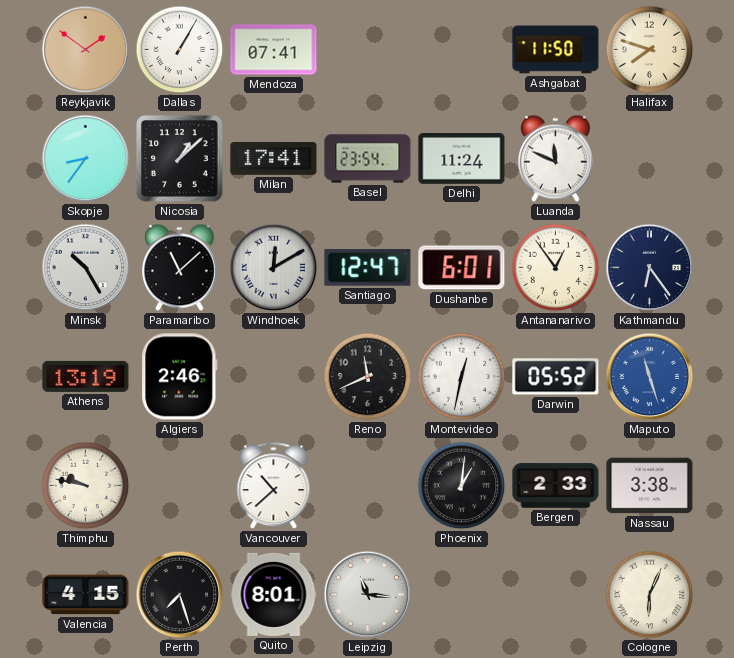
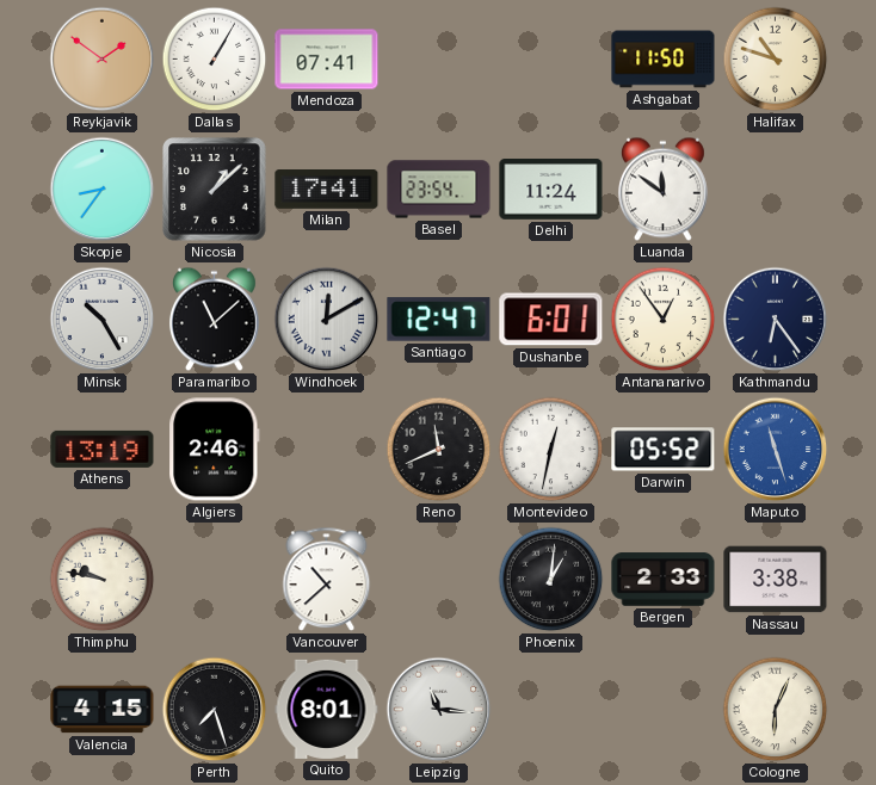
Halifax: 7:48 -> 10:48
Luanda: 11:49 -> 11:51
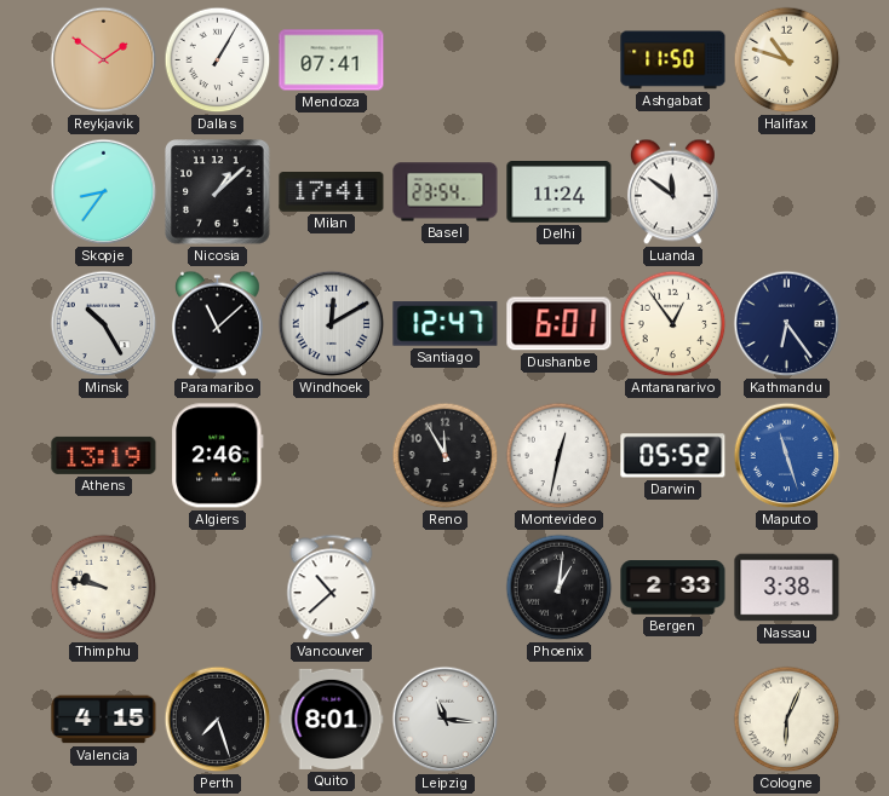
Reno: 11:41 -> 11:55
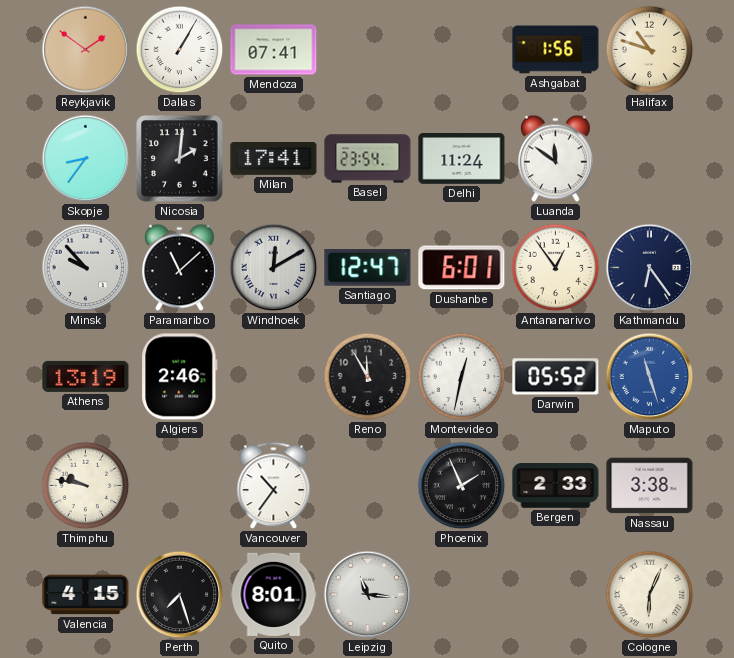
Ashgabat: 11:50 -> 1:56
Nicosia: 1:08 -> 2:01
Minsk: 10:25 -> 9:53
Vancouver: 10:38 -> 10:36
Phoenix: 1:01 -> 1:56
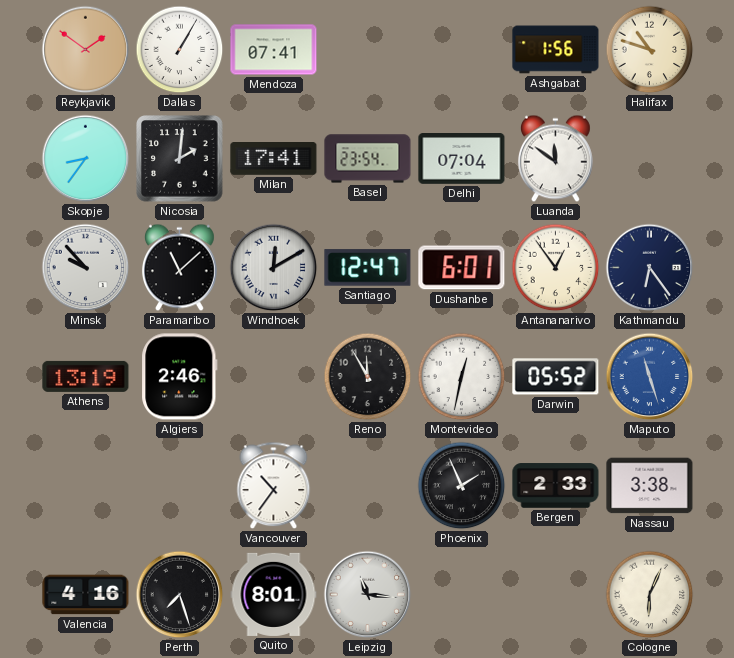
Delhi: 11:24 -> 07:04
Thimphu: 9:47 -> none
Valencia: 4:15 -> 4:16
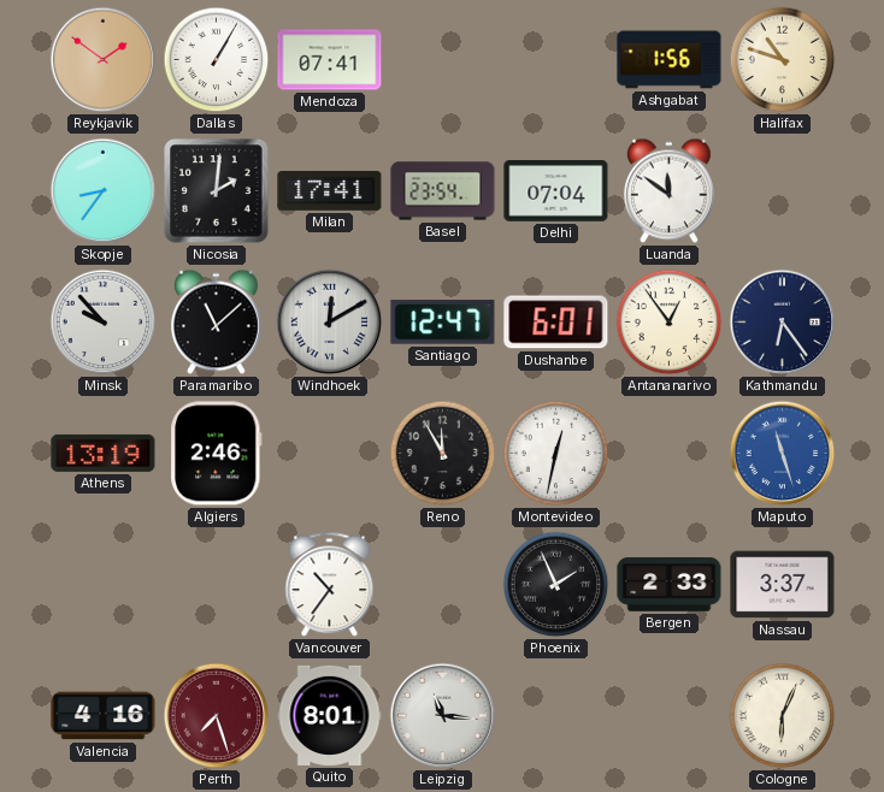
Darwin: 05:52 -> none
Nassau: 3:38 -> 3:37
Perth dial: black -> burgundy
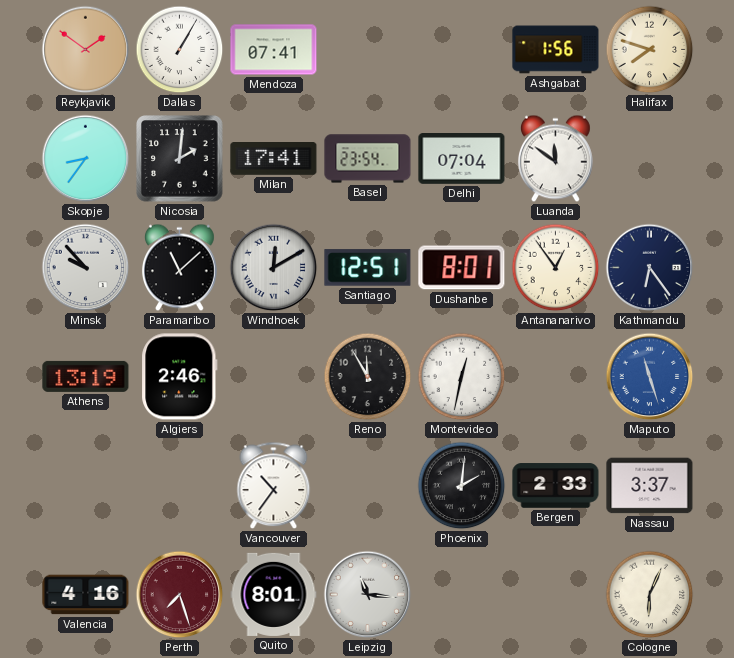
Halifax: 10:48 -> 7:48
Santiago: 12:47 -> 12:51
Dushanbe: 6:01 -> 8:01
Phoenix: 1:56 -> 2:01
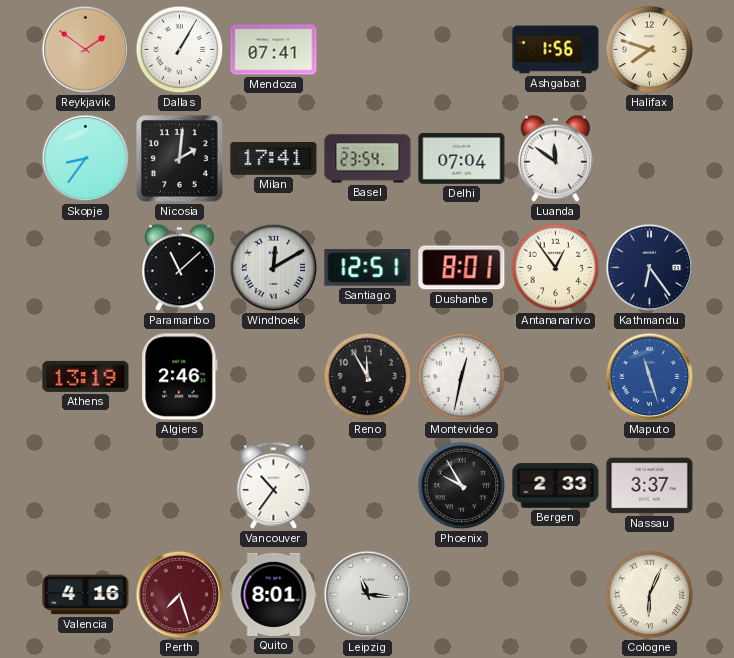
Minsk: 9:53 -> none
Phoenix: 2:01 -> 9:55
